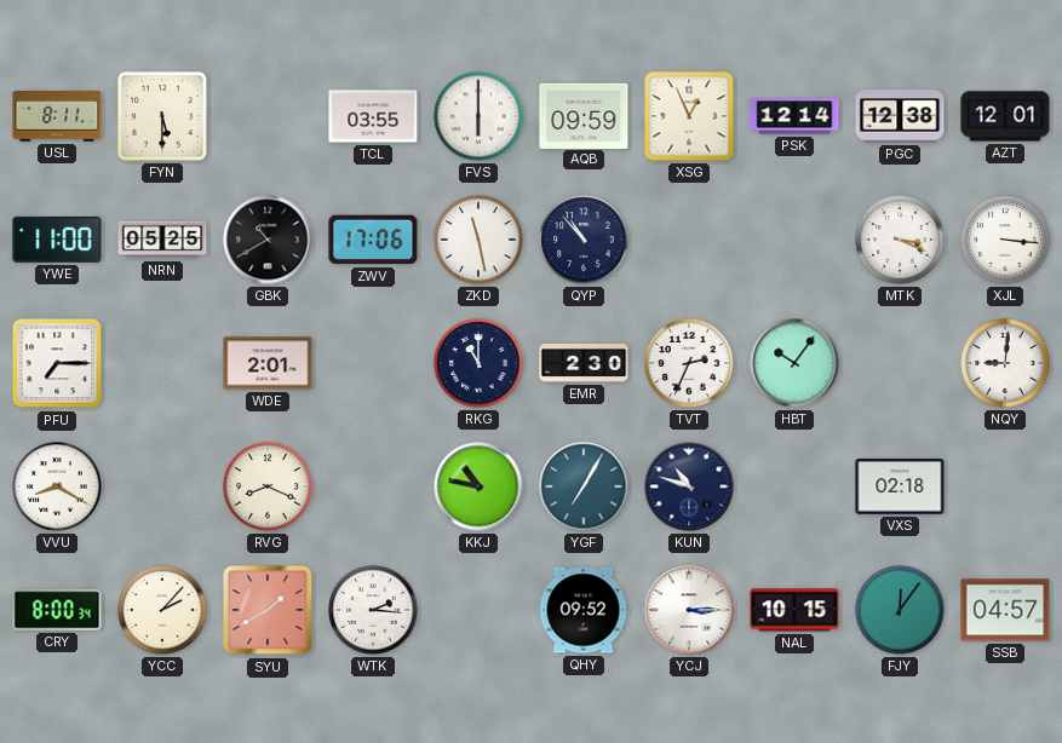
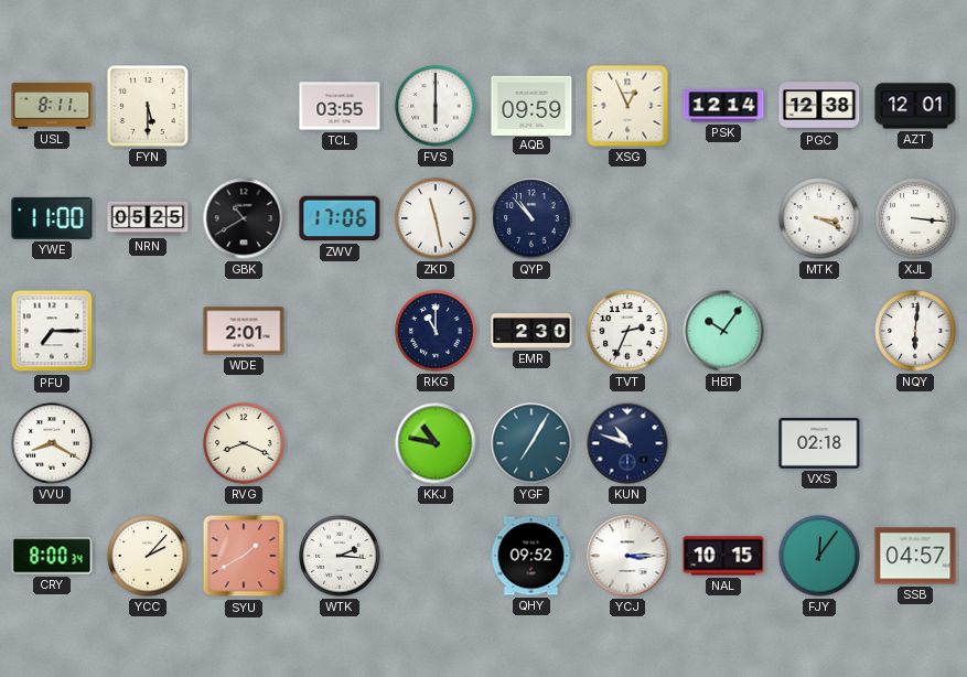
NQY: 9:01 -> 6:01
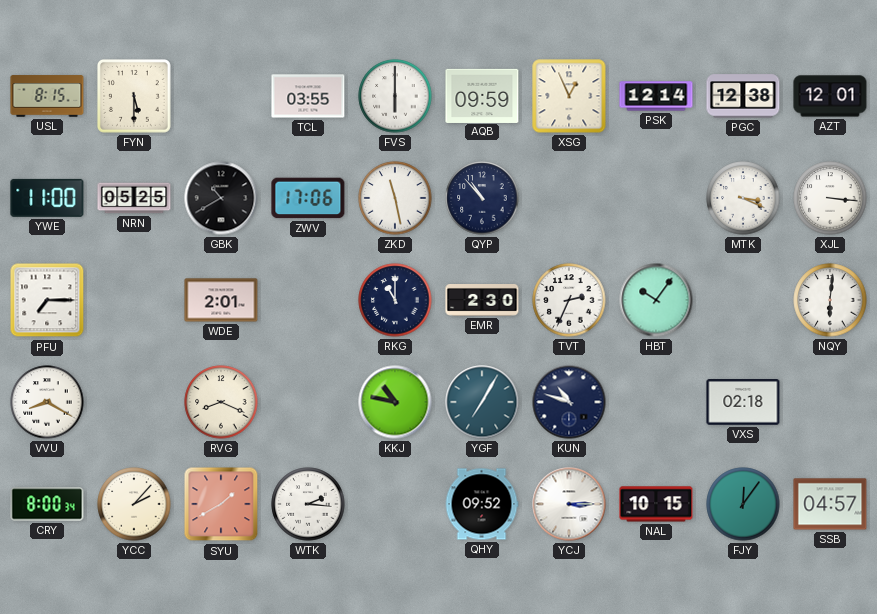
USL: 8:11 -> 8:15
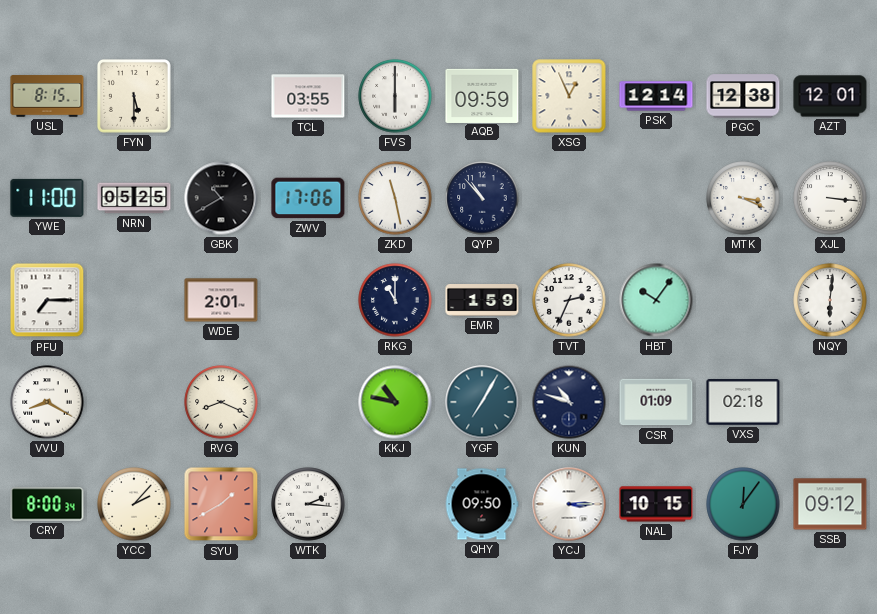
EMR: 2:30 -> 1:59
CSR: none -> 01:09
QHY: 09:52 -> 09:50
SSB: 04:57 -> 09:12
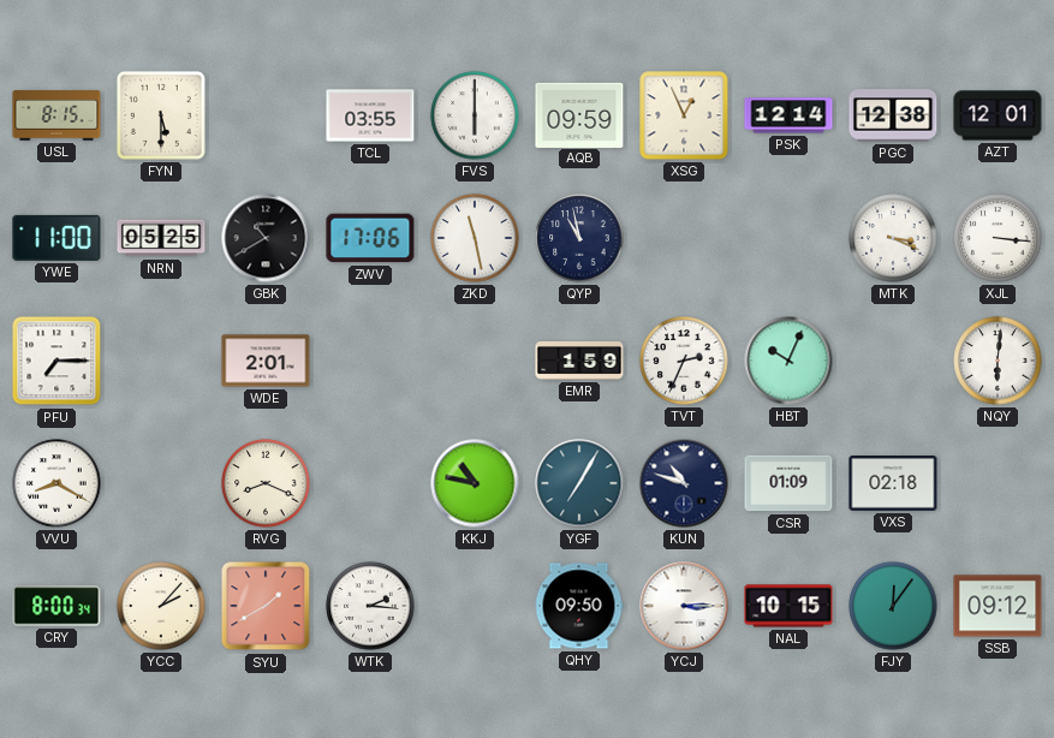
QYP: 10:53 -> 10:58
RKG: 11:00 -> none
HBT: 10:06 -> 10:04
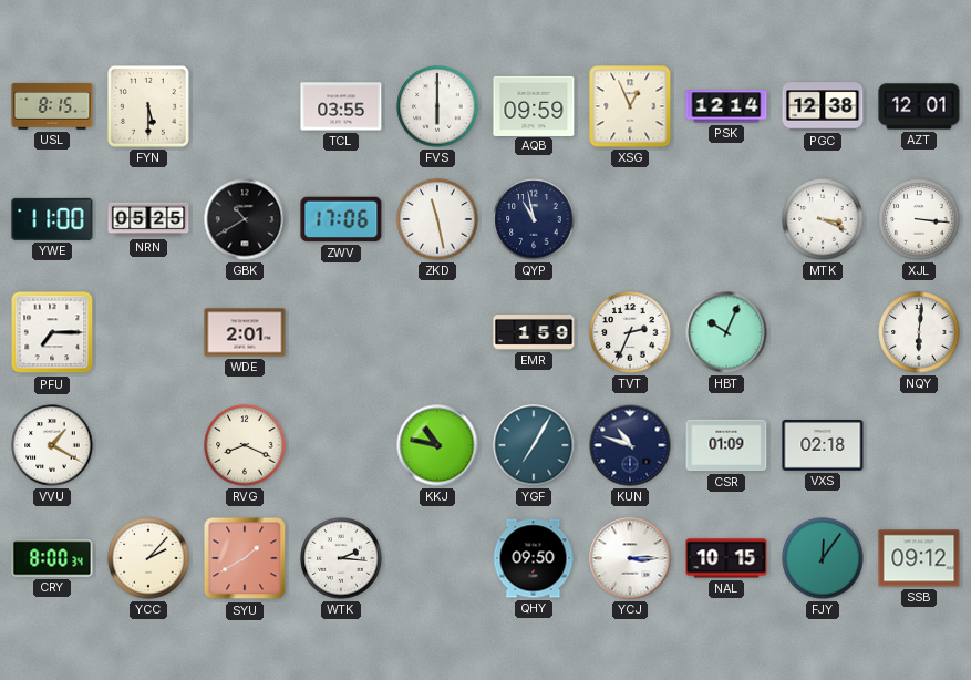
VVU: 8:20 -> 1:20
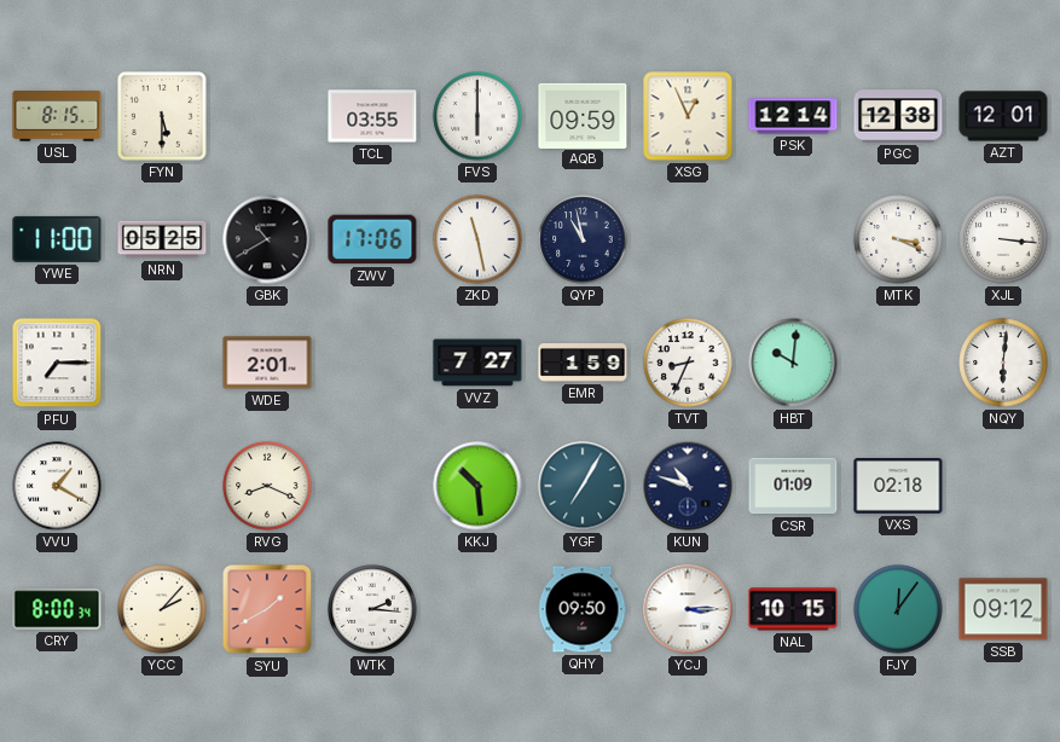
VVZ: none -> 7:27
TVT: 2:34 -> 8:34
HBT: 10:04 -> 10:01
KKJ: 10:47 -> 10:29
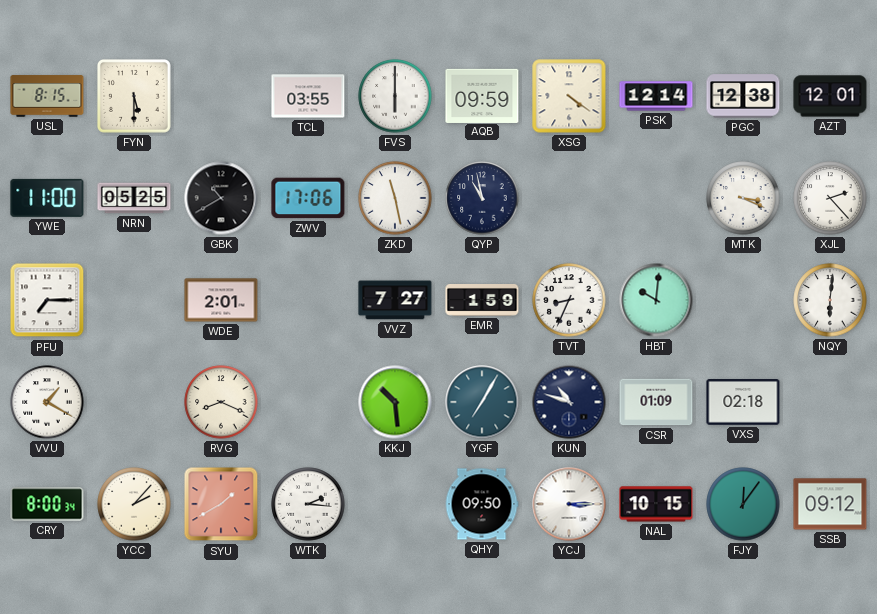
XSG: 12:56 -> 4:21
XJL: 3:16 -> 2:23
